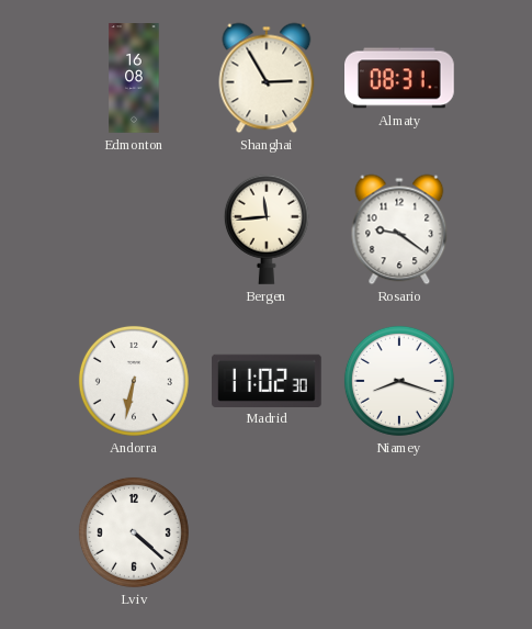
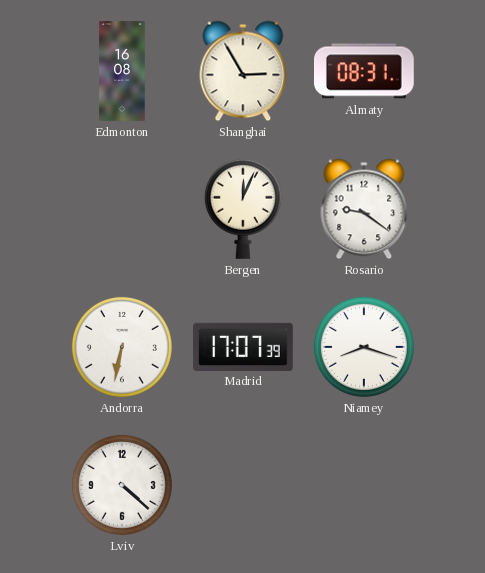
Bergen: 11:44 -> 12:04
Madrid: 11:02 -> 17:07
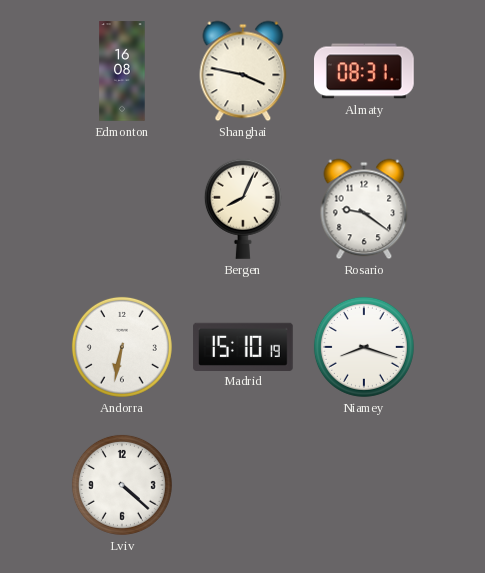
Shanghai: 2:55 -> 3:47
Bergen: 12:04 -> 8:04
Madrid: 17:07 -> 15:10
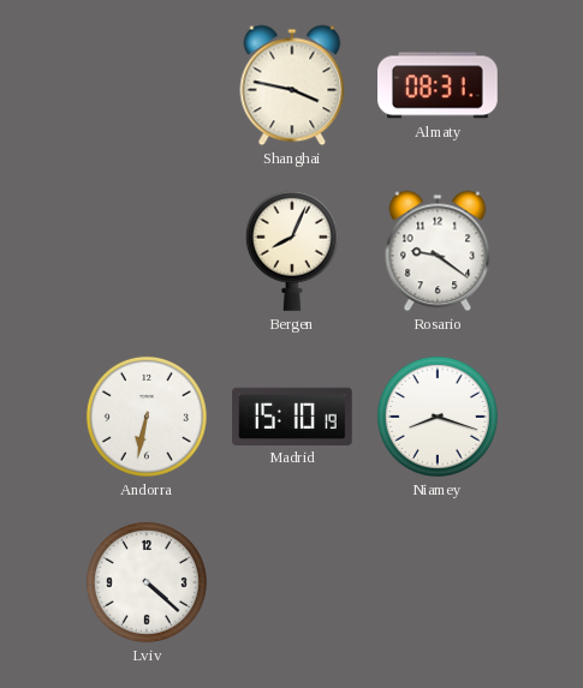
Edmonton: 16:08 -> none
